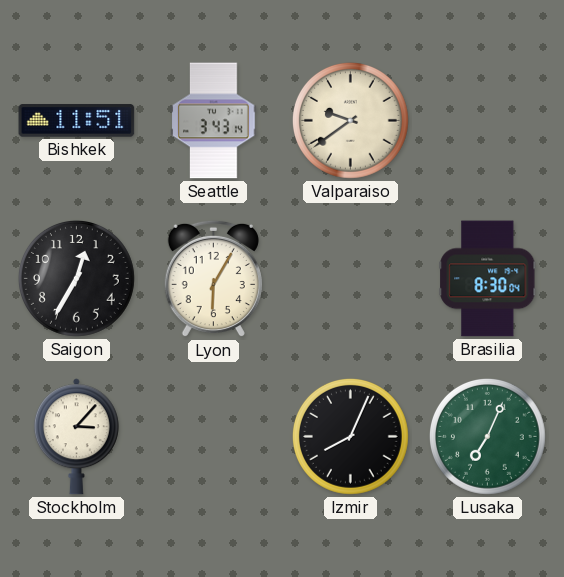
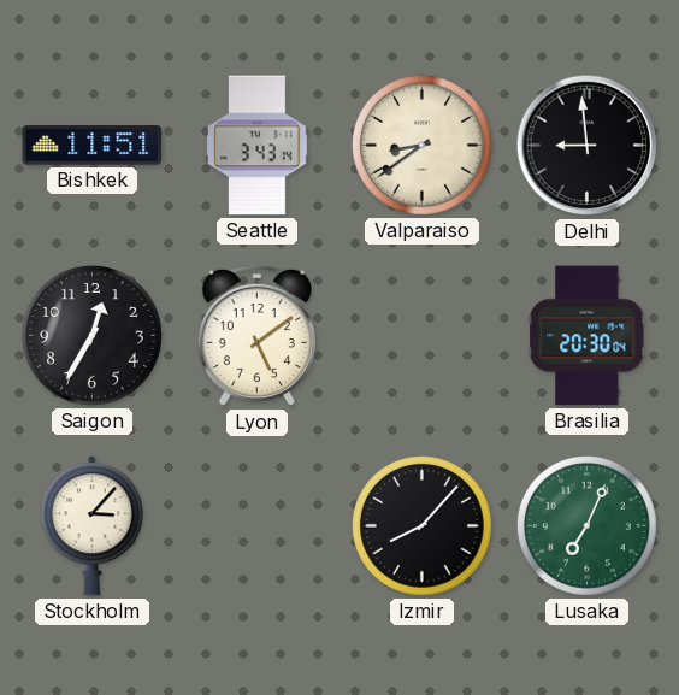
Valparaiso: 9:39 -> 8:39
Delhi: none -> 8:59
Lyon: 6:05 -> 5:09
Brasilia: 8:30 -> 20:30
Izmir: 8:04 -> 8:07
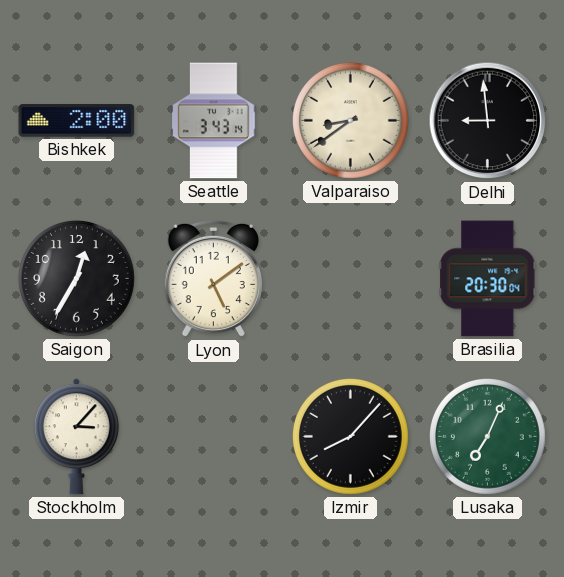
Bishkek: 11:51 -> 2:00
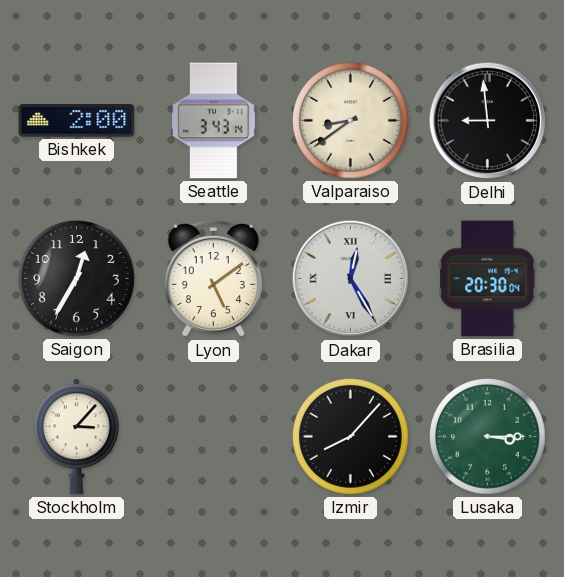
Dakar: none -> 12:25
Lusaka: 7:04 -> 3:15
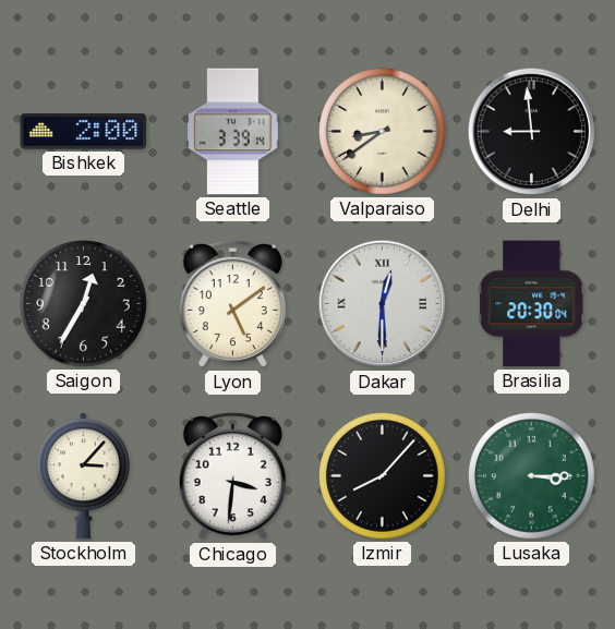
Seattle: 3:43 -> 3:39
Dakar: 12:25 -> 12:30
Chicago: none -> 3:31
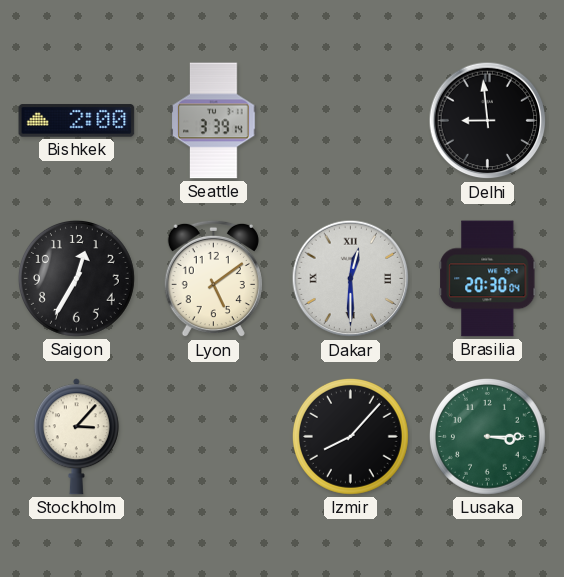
Valparaiso: 8:39 -> none
Chicago: 3:31 -> none
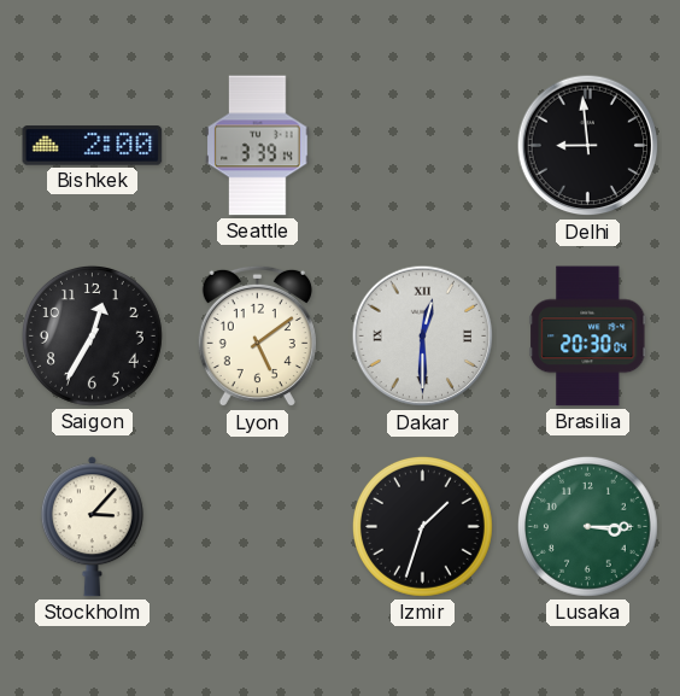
Izmir: 8:07 -> 1:33
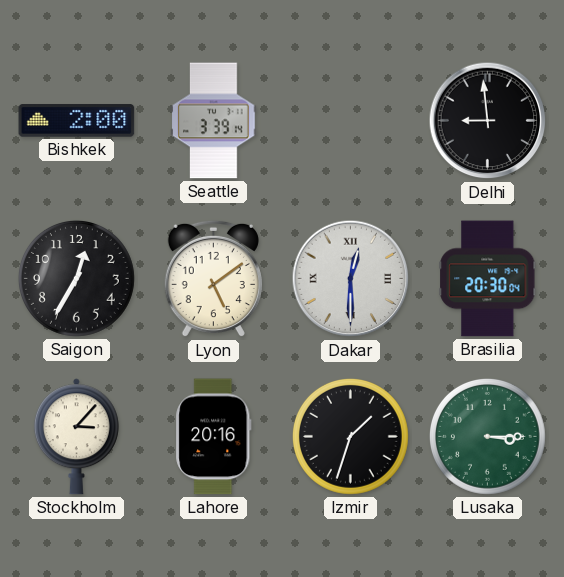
Lahore: none -> 20:16
